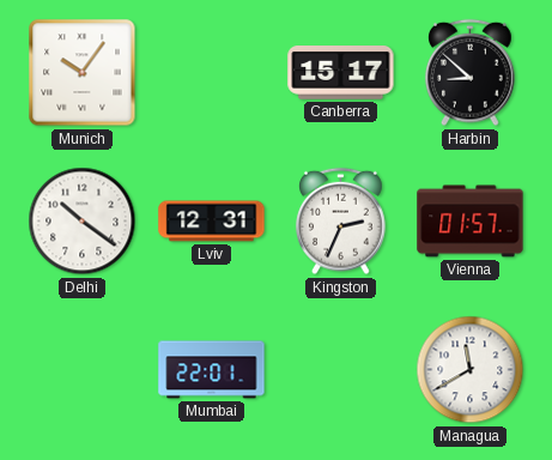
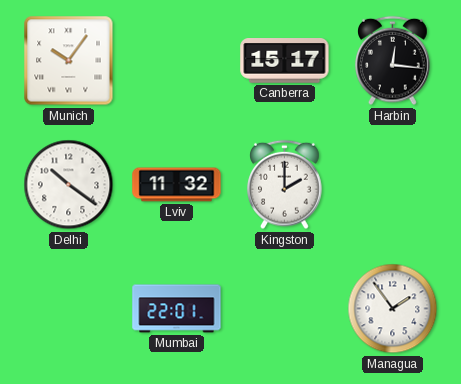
Harbin: 8:52 -> 12:16
Lviv: 12:31 -> 11:32
Kingston: 2:34 -> 2:00
Vienna: 01:57 -> none
Managua: 11:40 -> 1:54
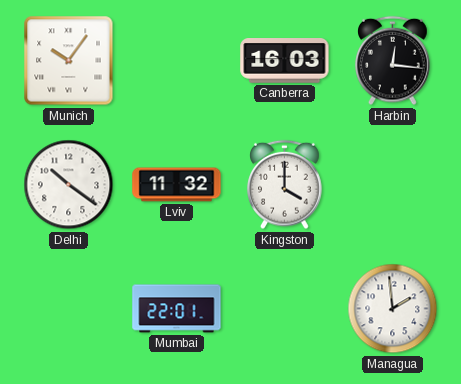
Canberra: 15:17 -> 16:03
Kingston: 2:00 -> 4:00
Managua: 1:54 -> 1:59
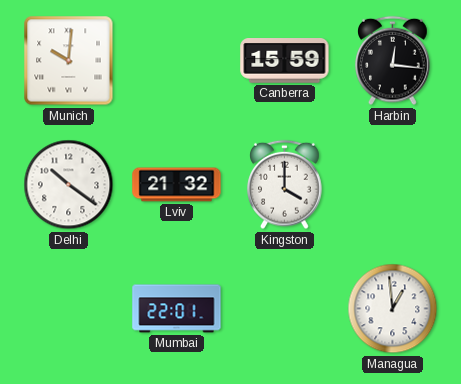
Munich: 10:06 -> 10:01
Canberra: 16:03 -> 15:59
Lviv: 11:32 -> 21:32
Managua: 1:59 -> 12:59
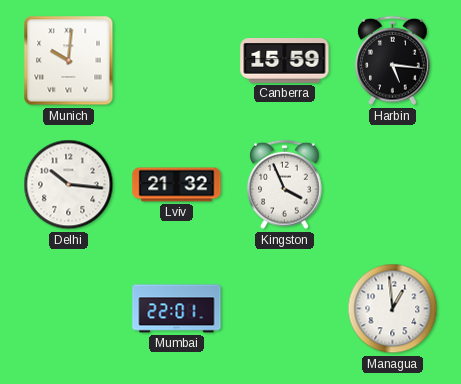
Harbin: 12:16 -> 5:16
Delhi: 10:21 -> 10:16
Kingston: 4:00 -> 3:56
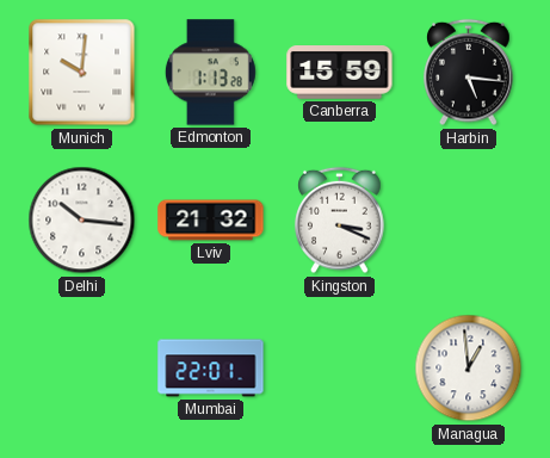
Edmonton: none -> 1:13
Kingston: 3:56 -> 3:19
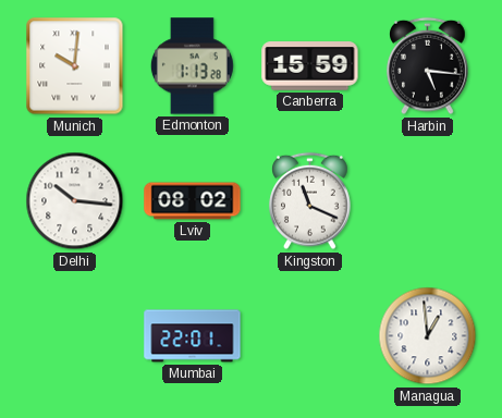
Lviv: 21:32 -> 08:02
Kingston: 3:19 -> 11:19
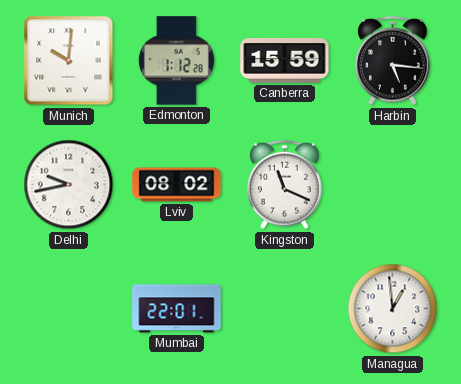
Edmonton: 1:13 -> 1:12
Delhi: 10:16 -> 9:43
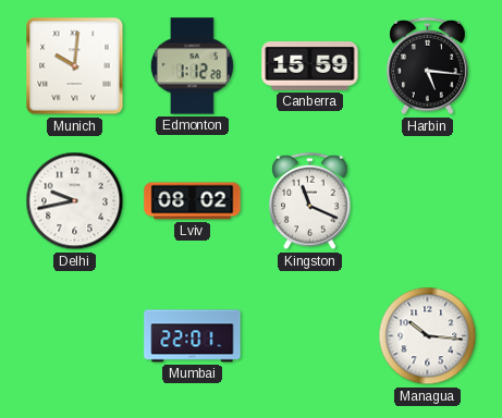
Managua: 12:59 -> 10:16
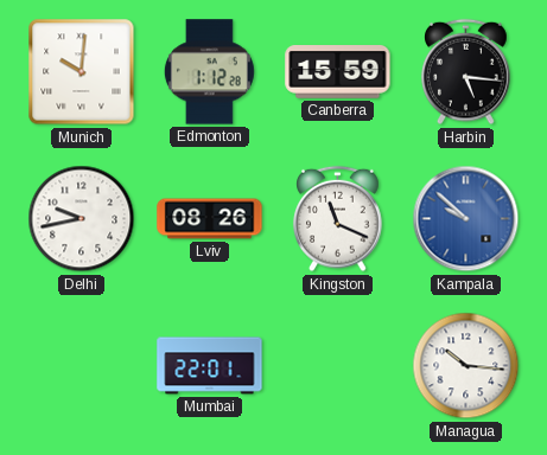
Lviv: 08:02 -> 08:26
Kampala: none -> 9:52
